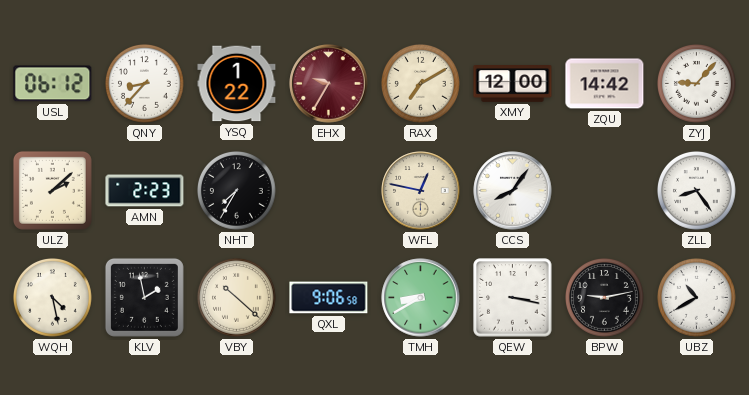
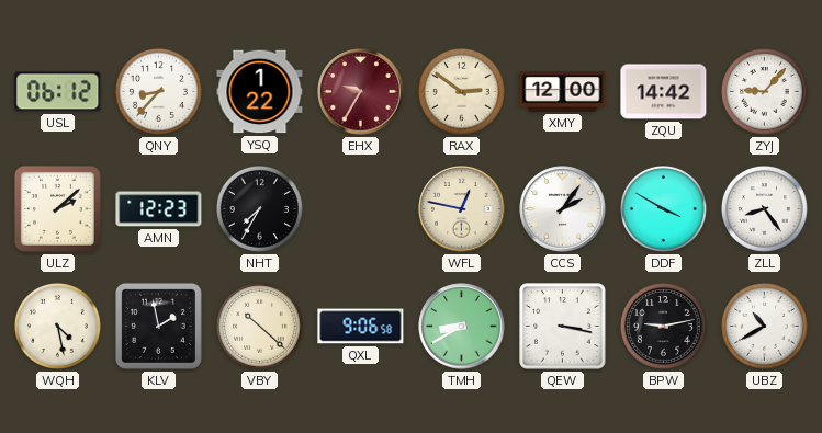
RAX: 7:10 -> 2:51
AMN: 2:23 -> 12:23
CCS: 8:06 -> 2:06
DDF: none -> 3:50
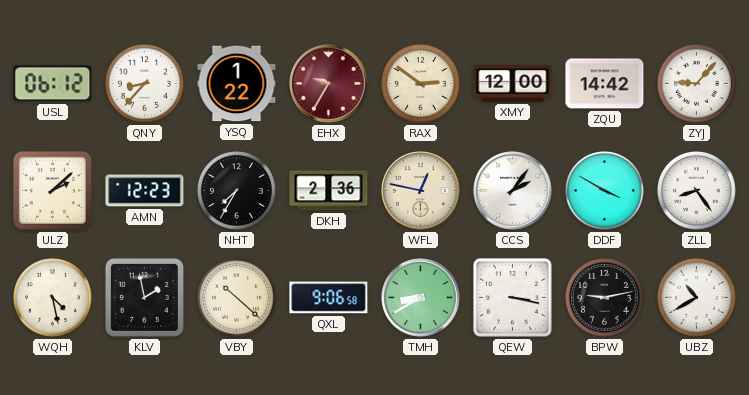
DKH: none -> 2:36
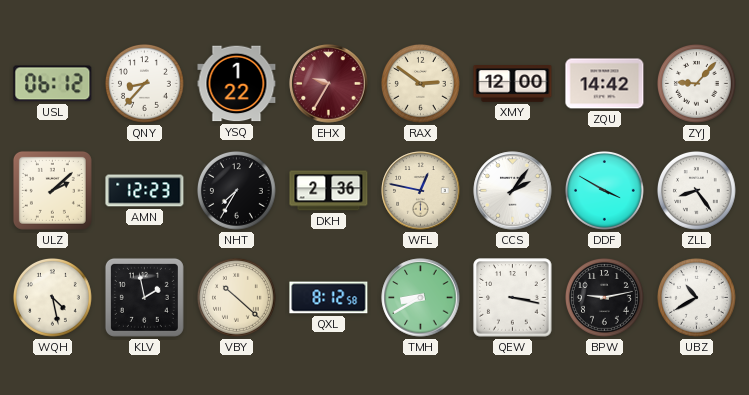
QXL: 9:06 -> 8:12
